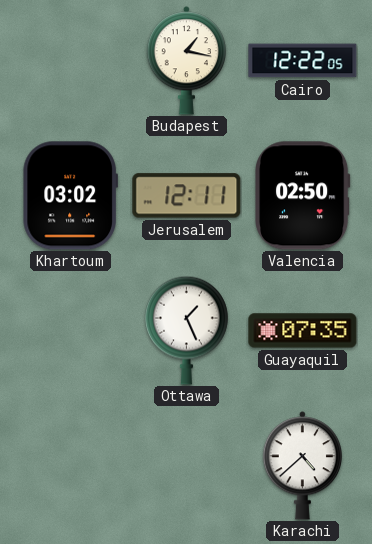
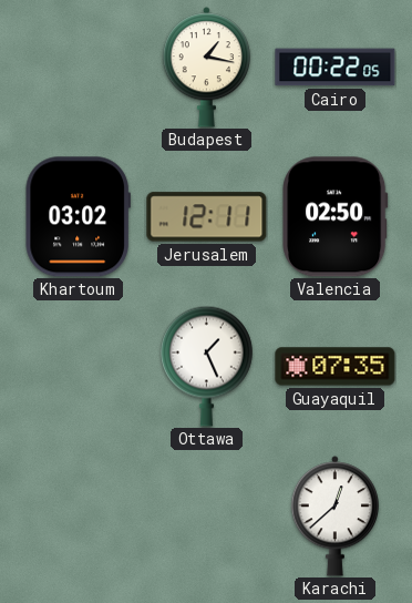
Cairo: 12:22 -> 00:22
Karachi: 4:38 -> 12:38
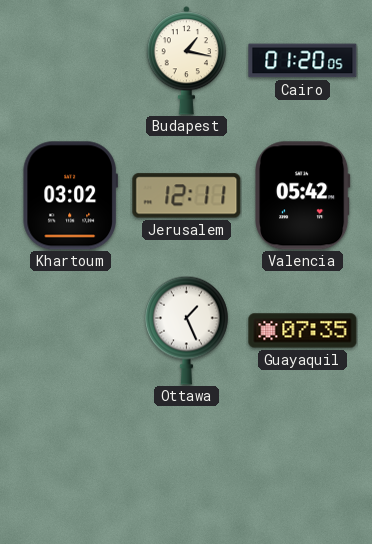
Cairo: 00:22 -> 01:20
Valencia: 02:50 -> 05:42
Karachi: 12:38 -> none
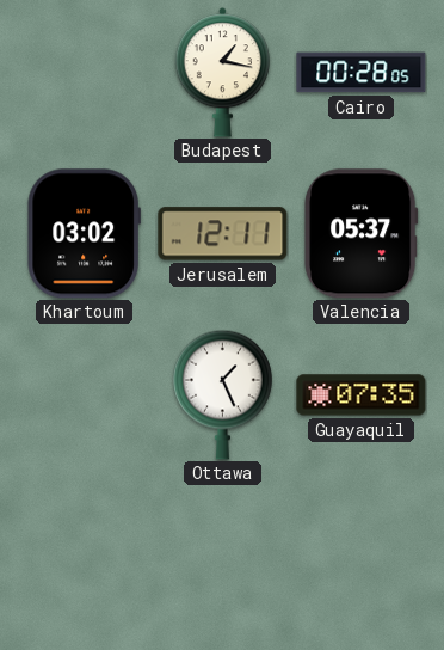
Cairo: 01:20 -> 00:28
Valencia: 05:42 -> 05:37
